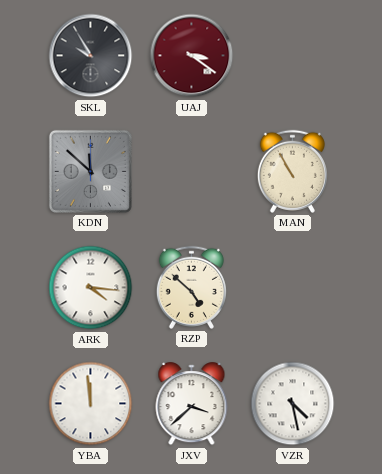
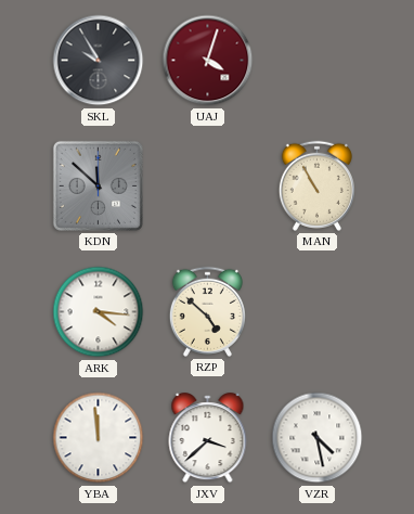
UAJ: 3:21 -> 4:03
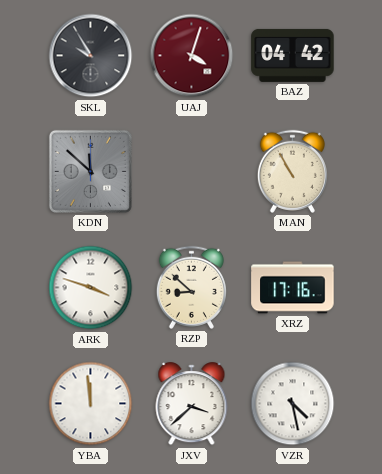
BAZ: none -> 04:42
ARK: 4:16 -> 3:48
RZP: 4:52 -> 8:52
XRZ: none -> 17:16
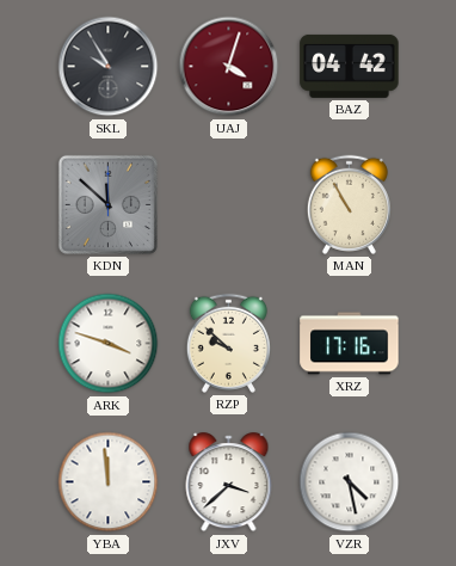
RZP: 8:52 -> 9:52
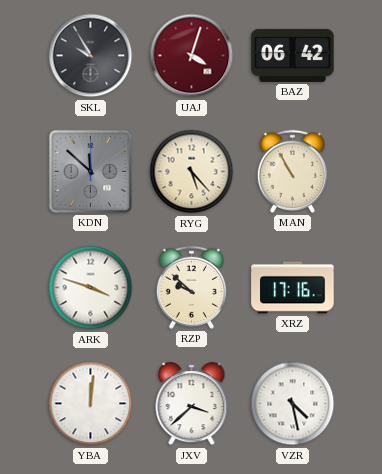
BAZ: 04:42 -> 06:42
RYG: none -> 5:23
YBA: 11:59 -> 12:01
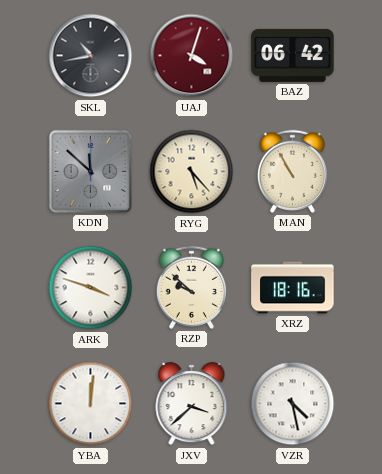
SKL: 9:55 -> 10:43
XRZ: 17:16 -> 18:16
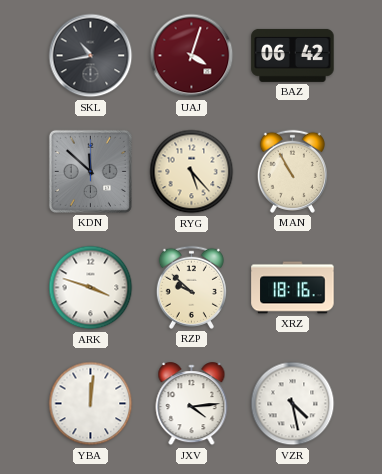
JXV: 3:38 -> 4:14
